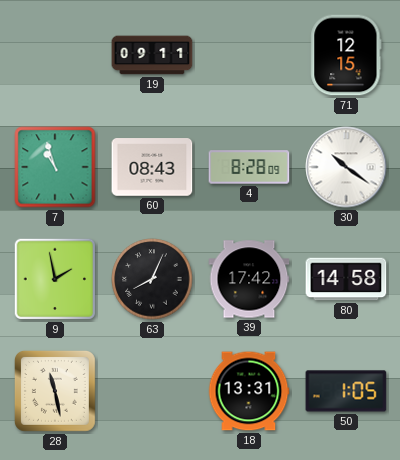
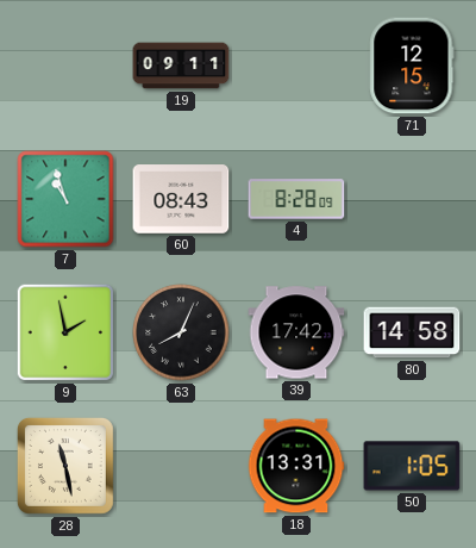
30: 10:21 -> none
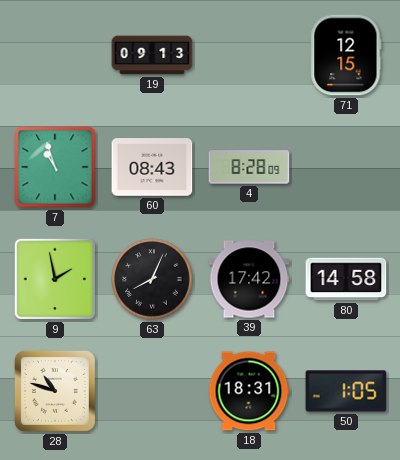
19: 09:11 -> 09:13
28: 11:28 -> 10:48
18: 13:31 -> 18:31
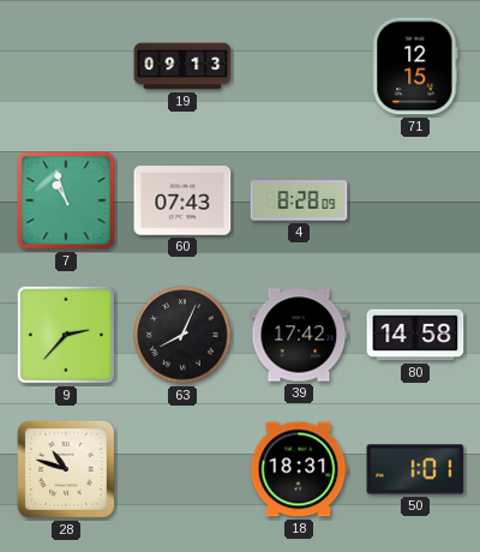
60: 08:43 -> 07:43
9: 1:58 -> 2:37
50: 1:05 -> 1:01
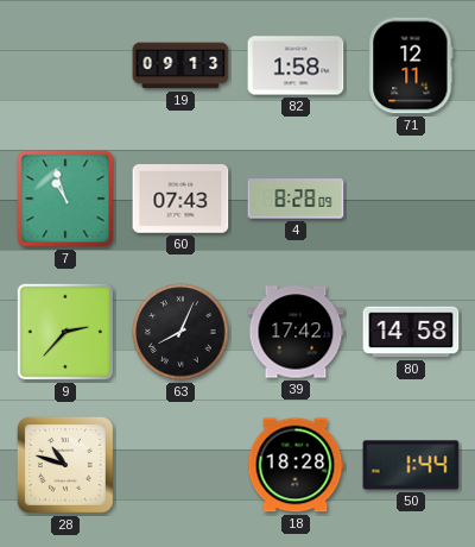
82: none -> 1:58
71: 12:15 -> 12:11
18: 18:31 -> 18:28
50: 1:01 -> 1:44
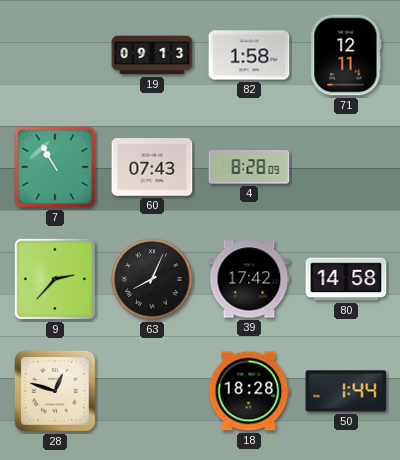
7: 10:57 -> 10:55
28: 10:48 -> 12:48
